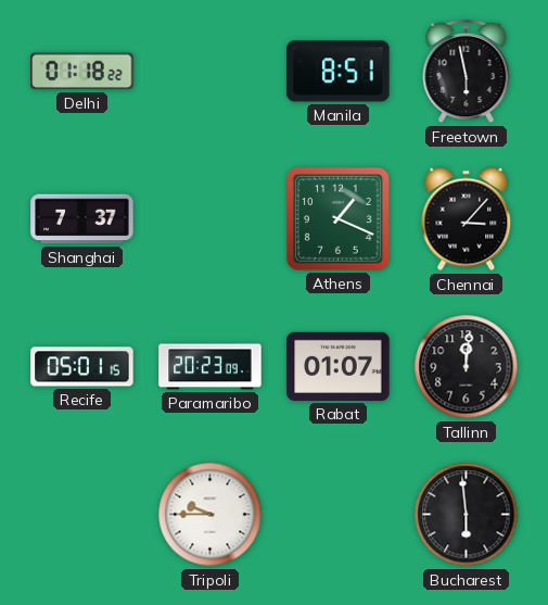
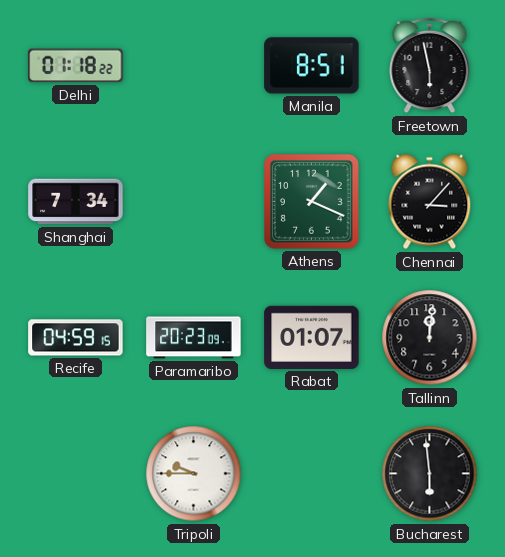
Shanghai: 7:37 -> 7:34
Recife: 05:01 -> 04:59
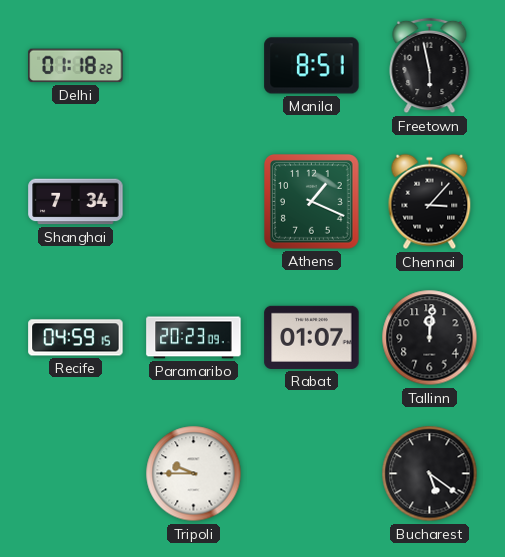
Bucharest: 5:59 -> 5:21
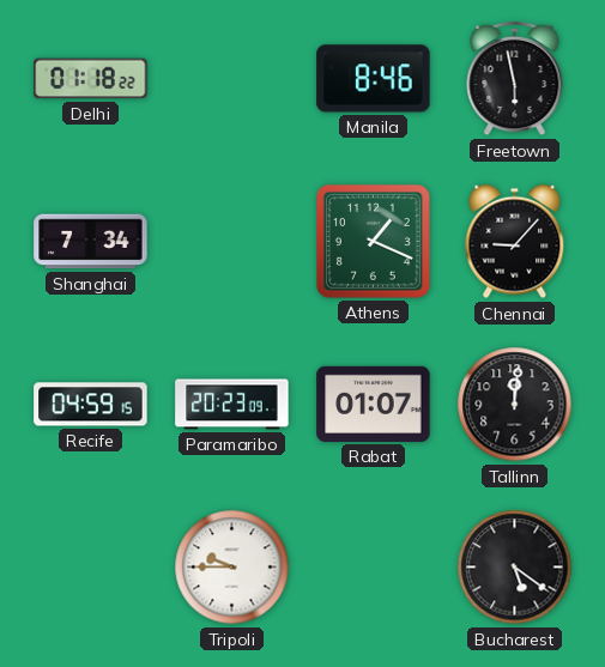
Manila: 8:51 -> 8:46
Chennai: 3:07 -> 9:07
